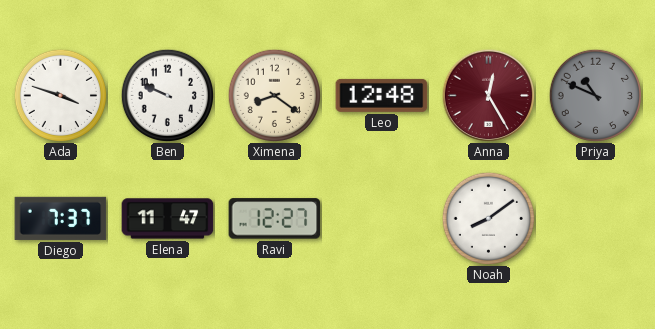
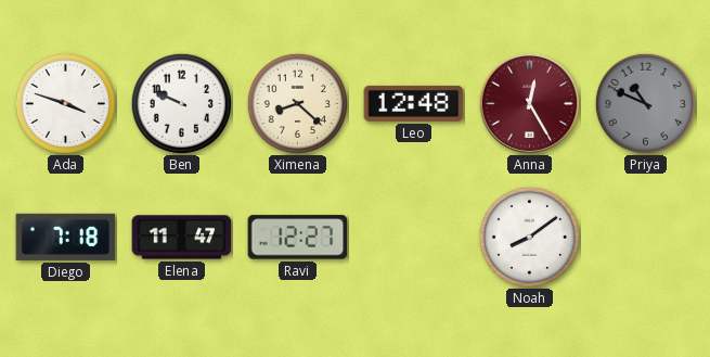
Ximena: 8:21 -> 8:22
Diego: 7:37 -> 7:18
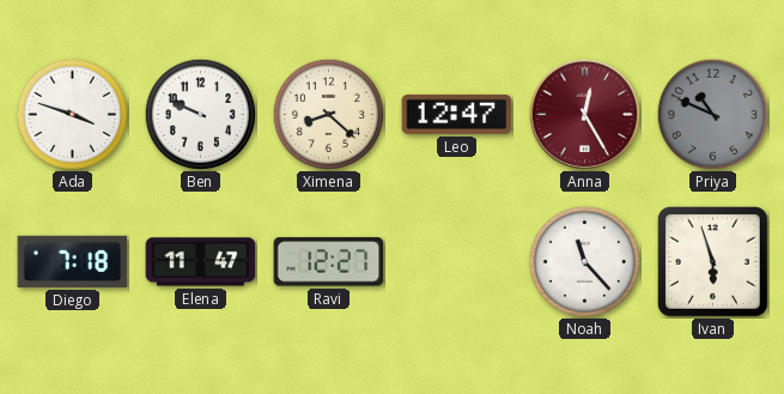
Leo: 12:48 -> 12:47
Noah: 8:09 -> 11:23
Ivan: none -> 5:57
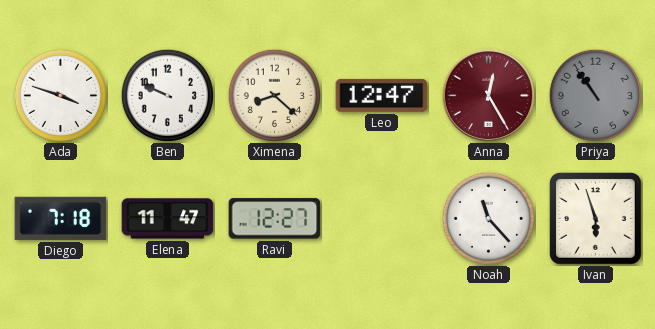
Priya: 10:49 -> 10:54
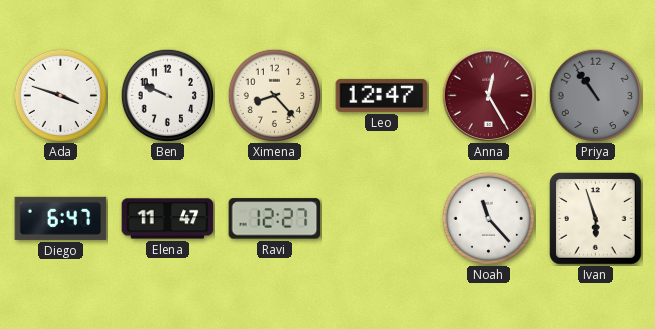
Ximena: 8:22 -> 8:23
Diego: 7:18 -> 6:47
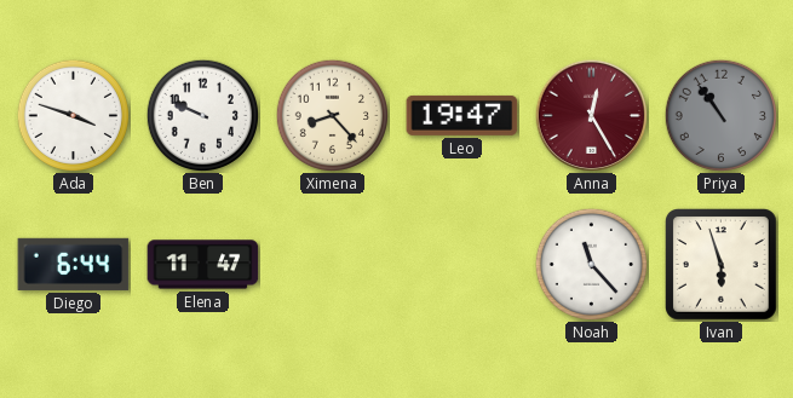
Leo: 12:47 -> 19:47
Diego: 6:47 -> 6:44
Ravi: 12:27 -> none
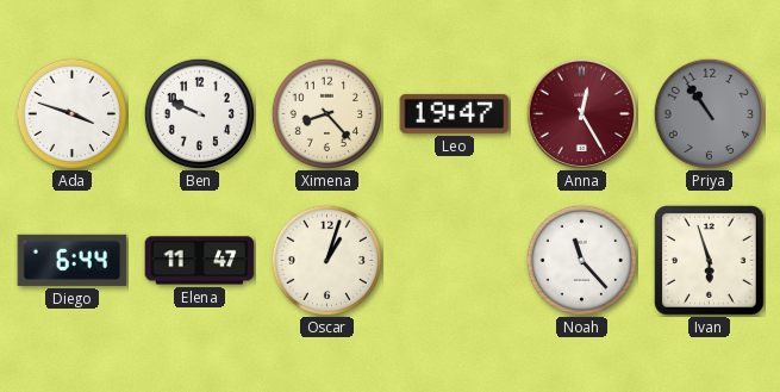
Oscar: none -> 1:03
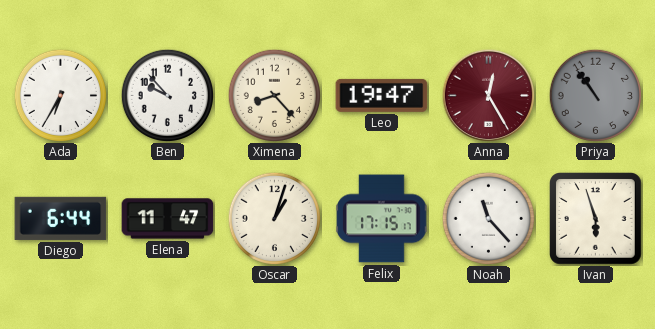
Ada: 3:48 -> 6:35
Ben: 9:49 -> 9:53
Felix: none -> 17:15
